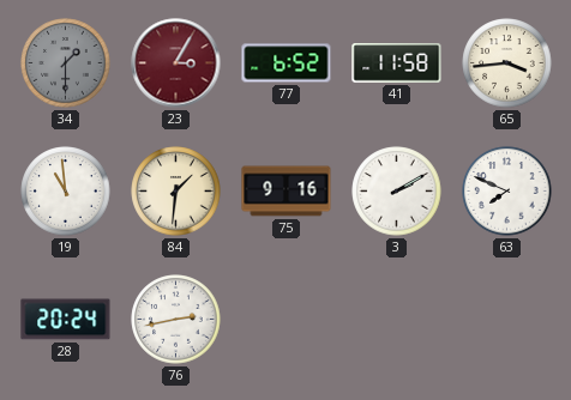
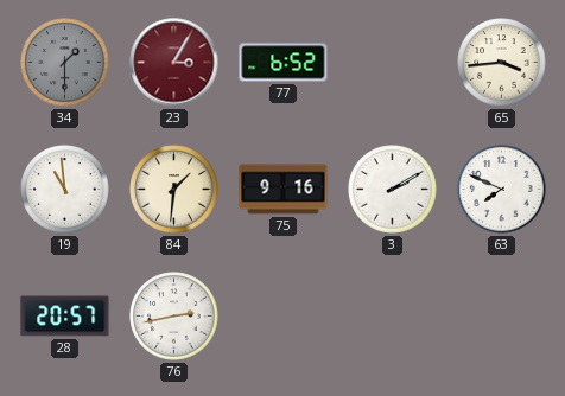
41: 11:58 -> none
28: 20:24 -> 20:57
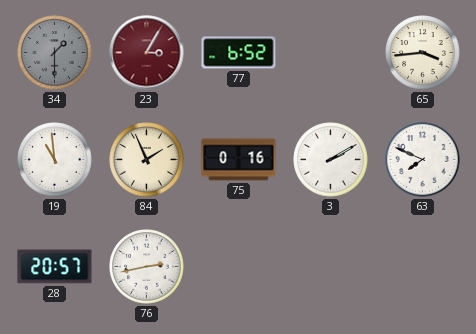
84: 1:31 -> 1:56
75: 9:16 -> 0:16
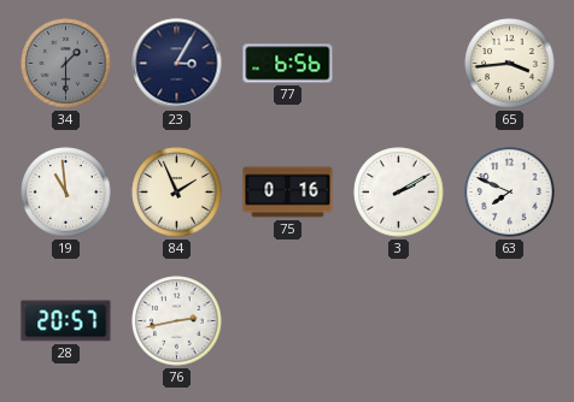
23 dial: burgundy -> navy
77: 6:52 -> 6:56
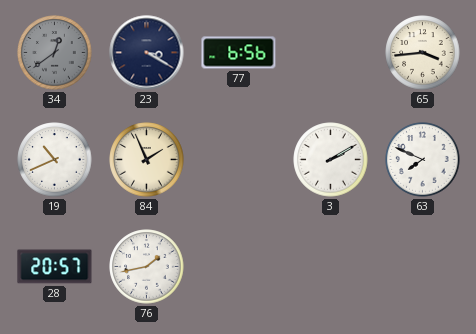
34: 1:30 -> 12:39
23: 3:05 -> 3:20
19: 10:59 -> 10:41
75: 0:16 -> none
76: 2:43 -> 1:43
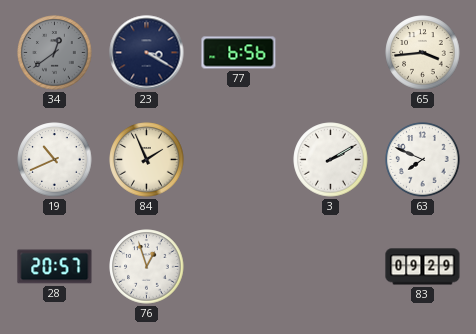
76: 1:43 -> 12:57
83: none -> 09:29
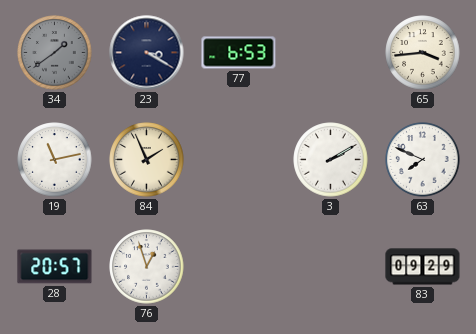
34: 12:39 -> 1:39
77: 6:56 -> 6:53
19: 10:41 -> 11:13
